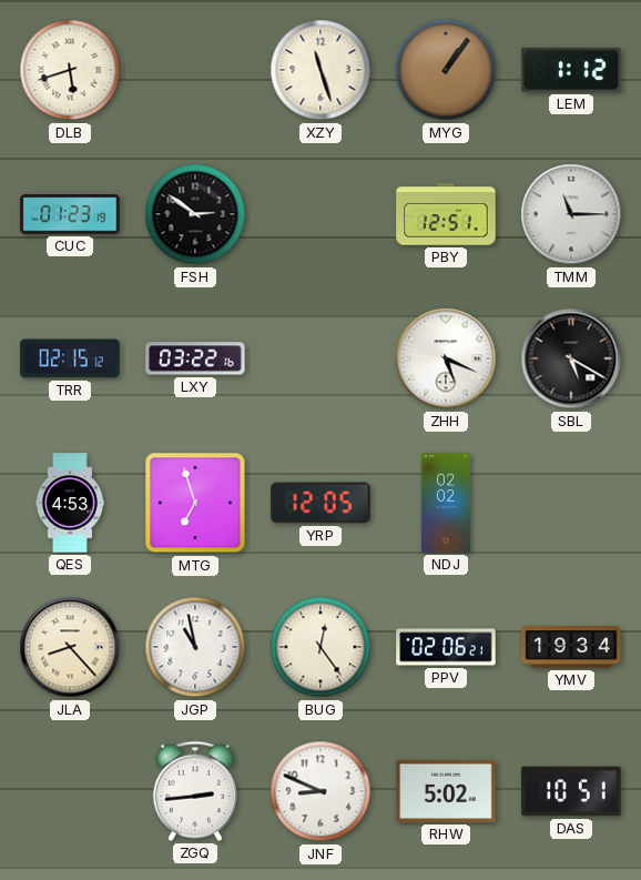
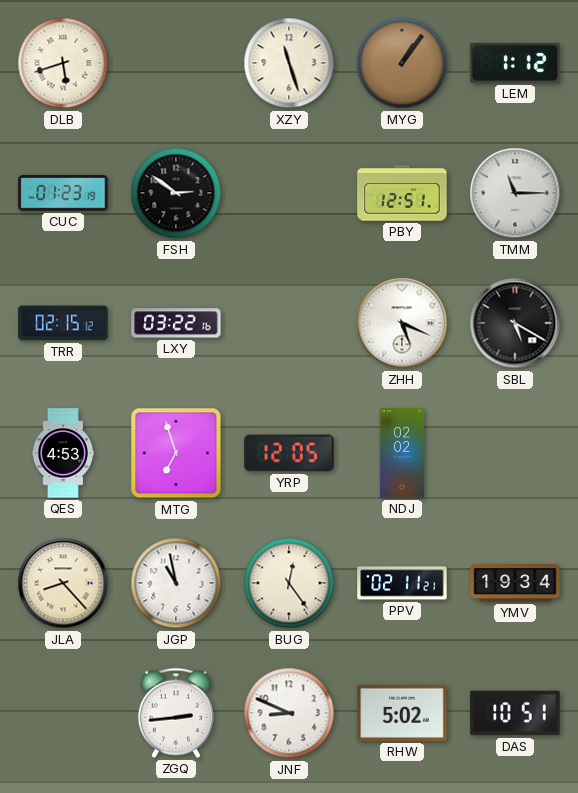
PPV: 02:06 -> 02:11
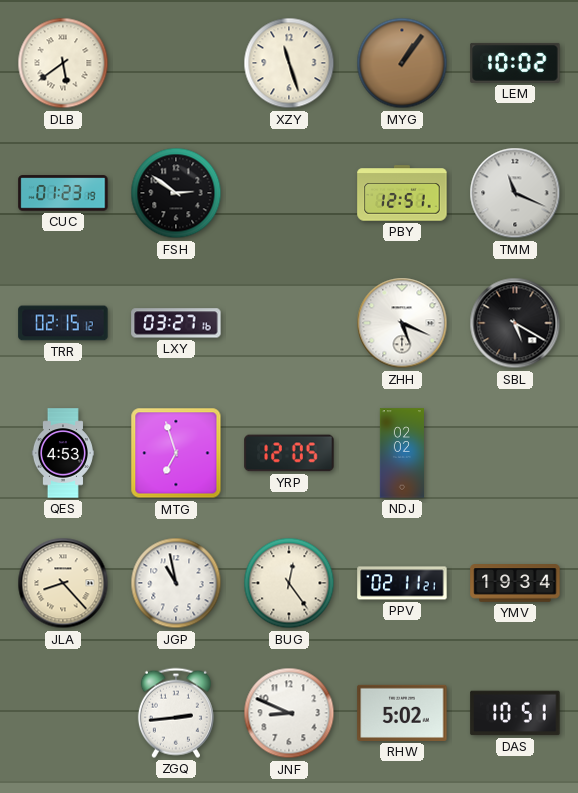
DLB: 5:42 -> 5:39
LEM: 1:12 -> 10:02
TMM: 11:15 -> 11:19
LXY: 03:22 -> 03:27
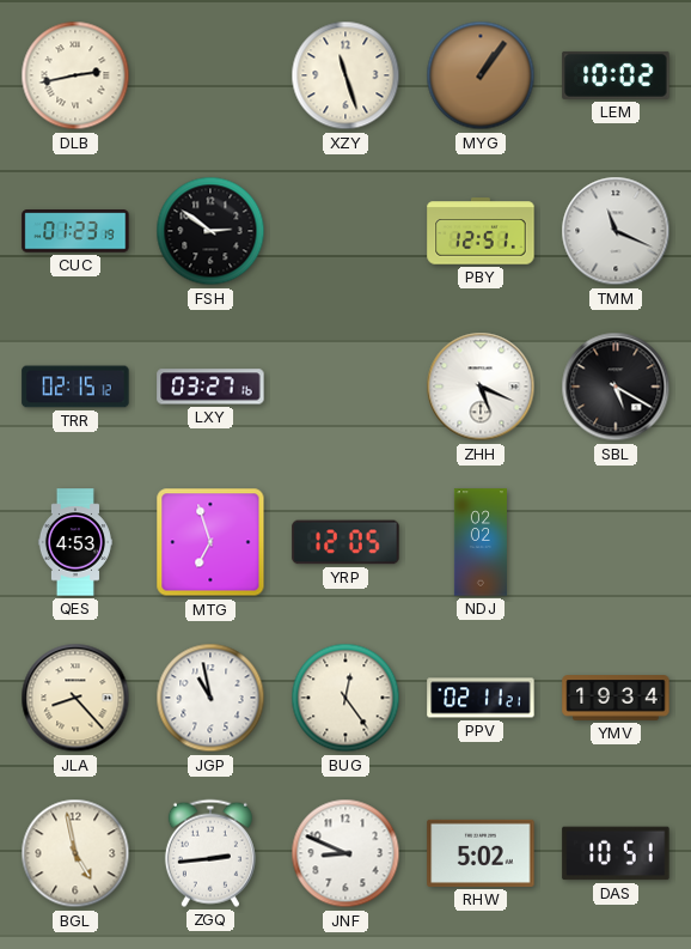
DLB: 5:39 -> 2:43
BGL: none -> 4:58
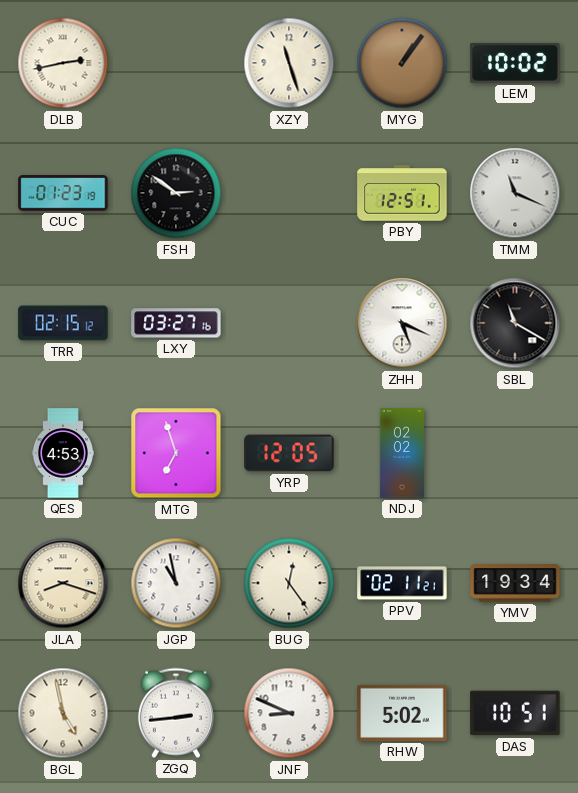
SBL: 5:20 -> 11:20
JLA: 8:23 -> 8:18
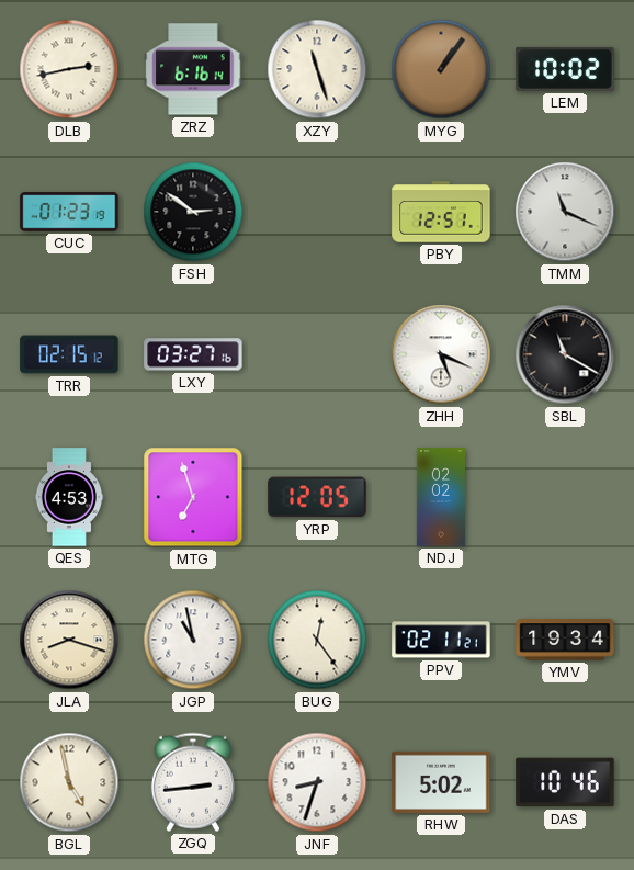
ZRZ: none -> 6:16
JNF: 8:49 -> 8:33
DAS: 10:51 -> 10:46
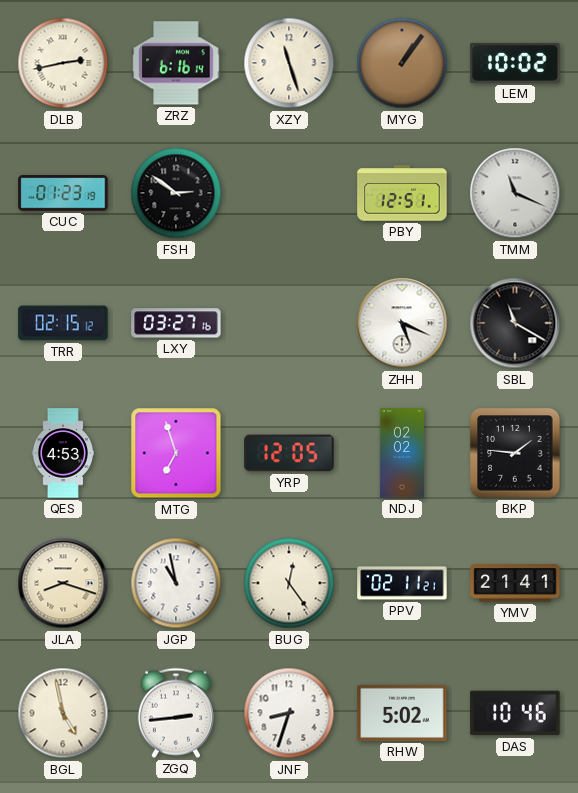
BKP: none -> 1:46
YMV: 19:34 -> 21:41
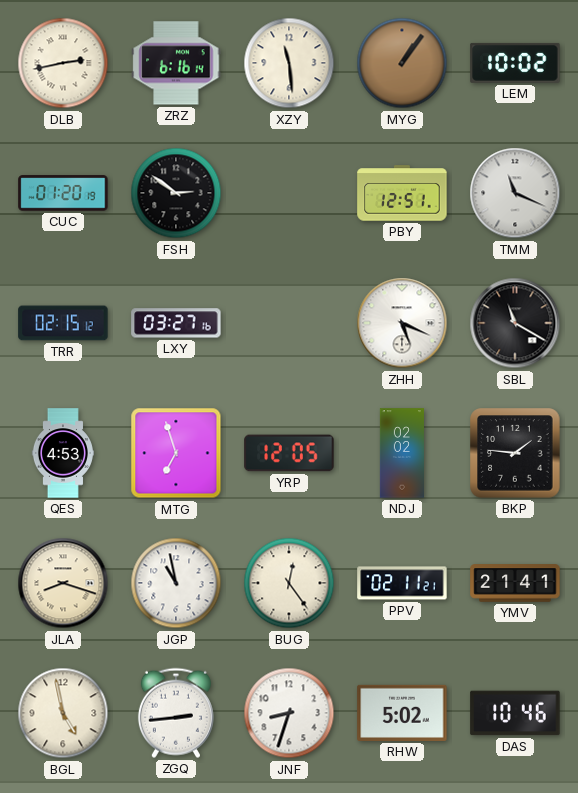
XZY: 11:27 -> 11:29
CUC: 01:23 -> 01:20
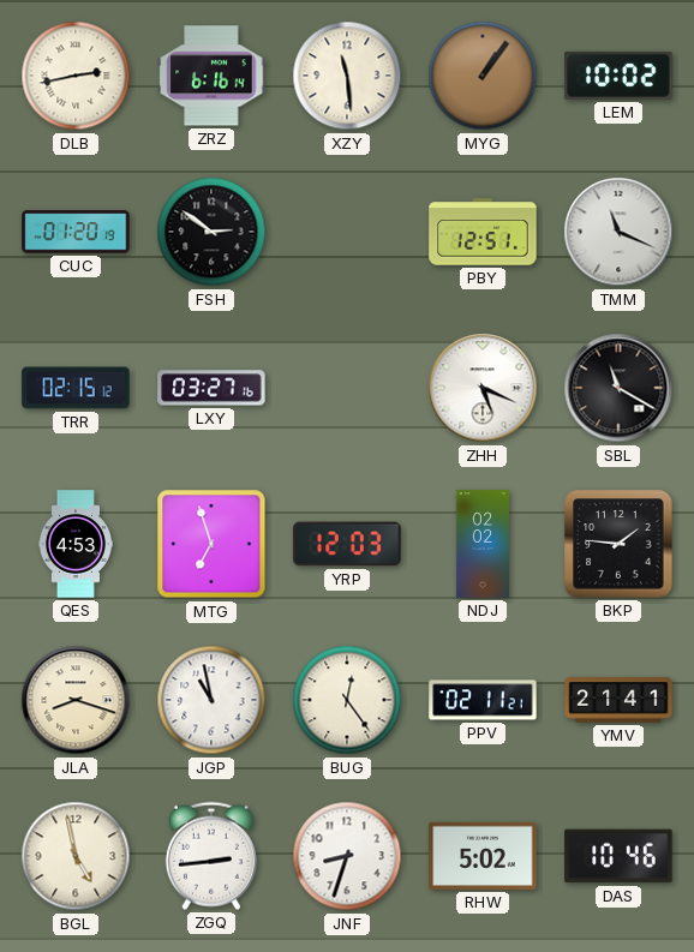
YRP: 12:05 -> 12:03
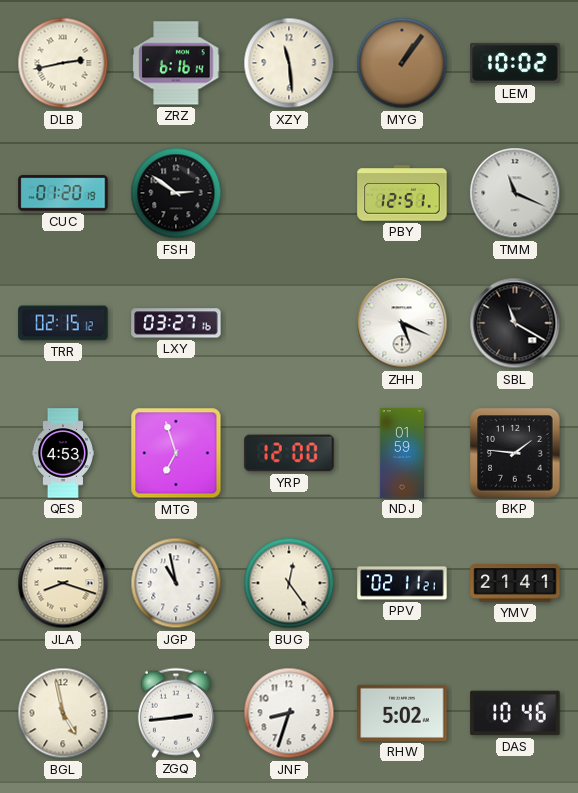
YRP: 12:03 -> 12:00
NDJ: 02:02 -> 01:59
